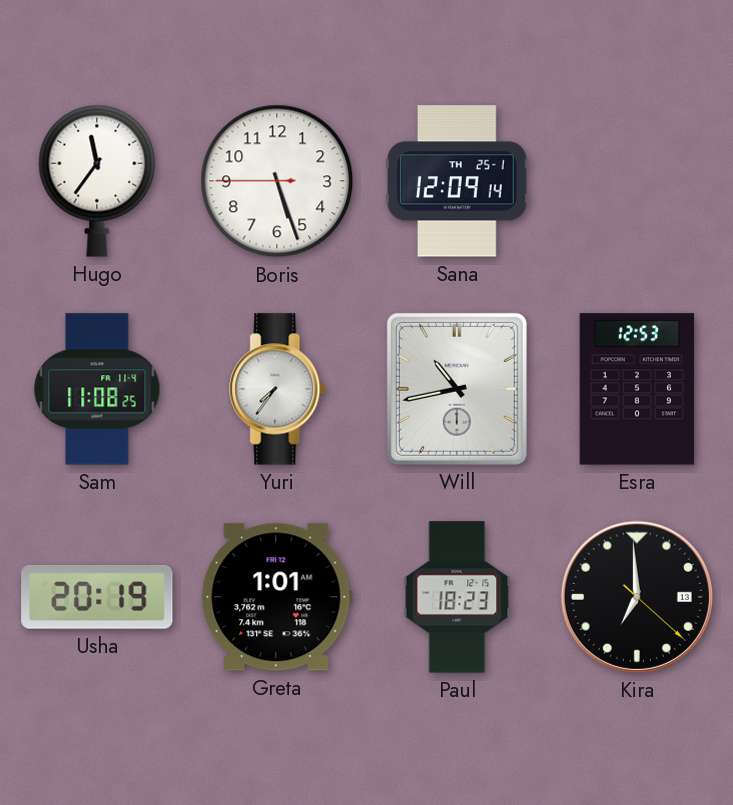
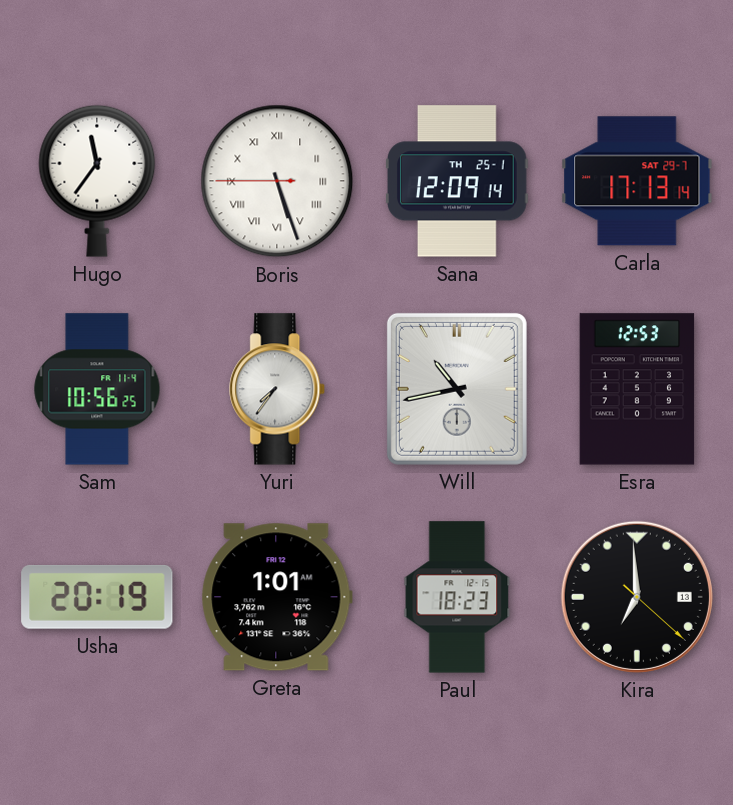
Boris numerals: Arabic -> Roman
Carla: none -> 17:13
Sam: 11:08 -> 10:56
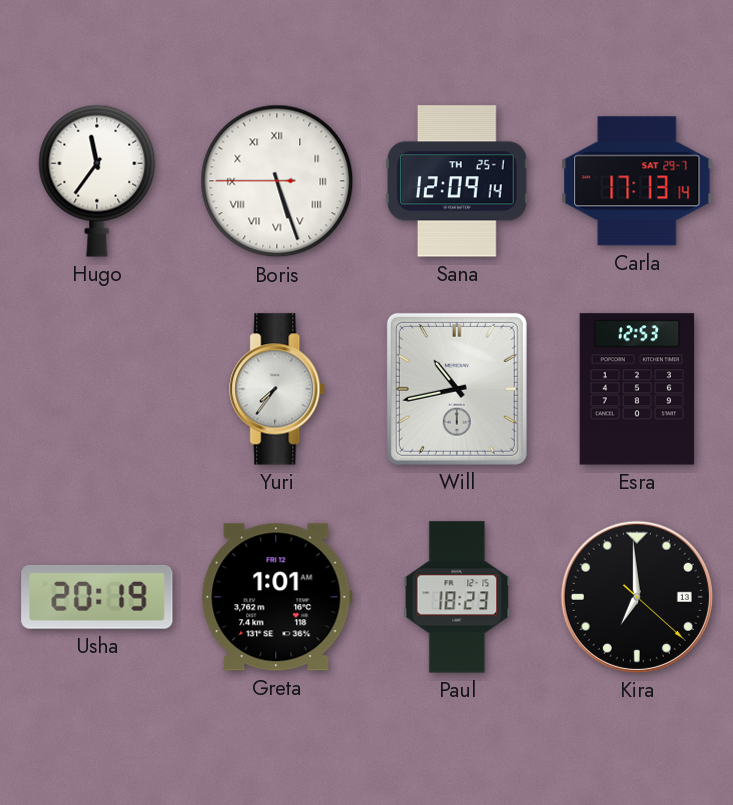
Sam: 10:56 -> none
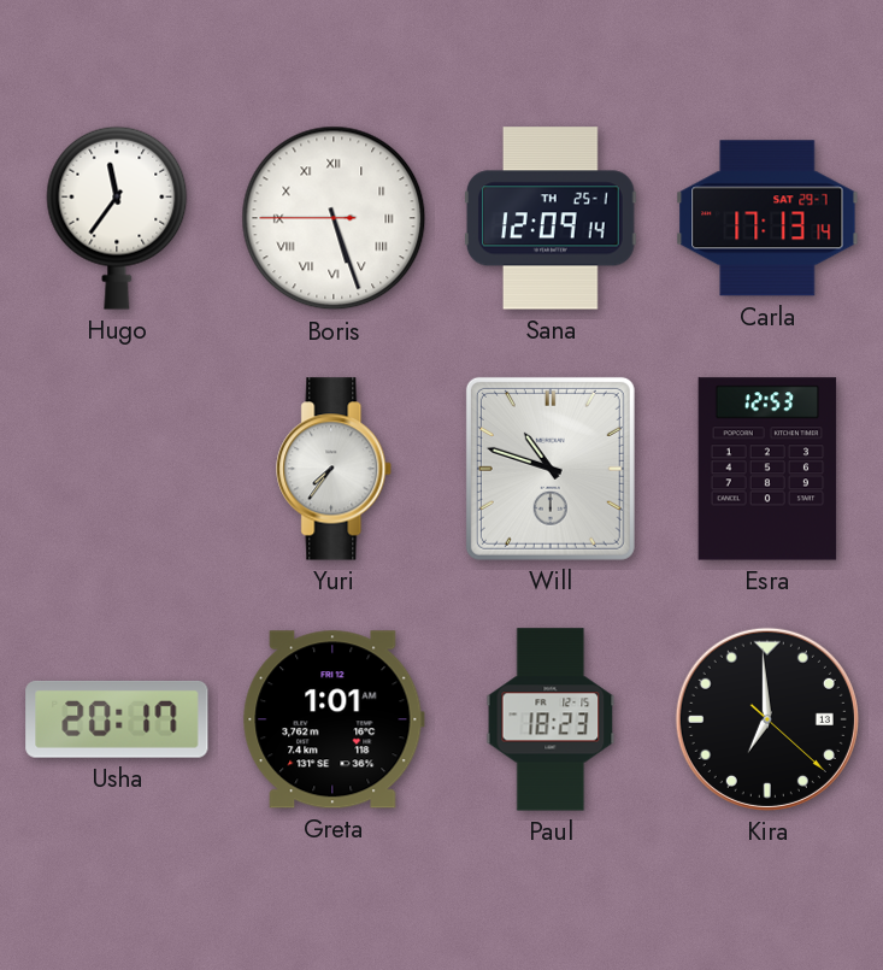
Will: 10:43 -> 10:48
Usha: 20:19 -> 20:17
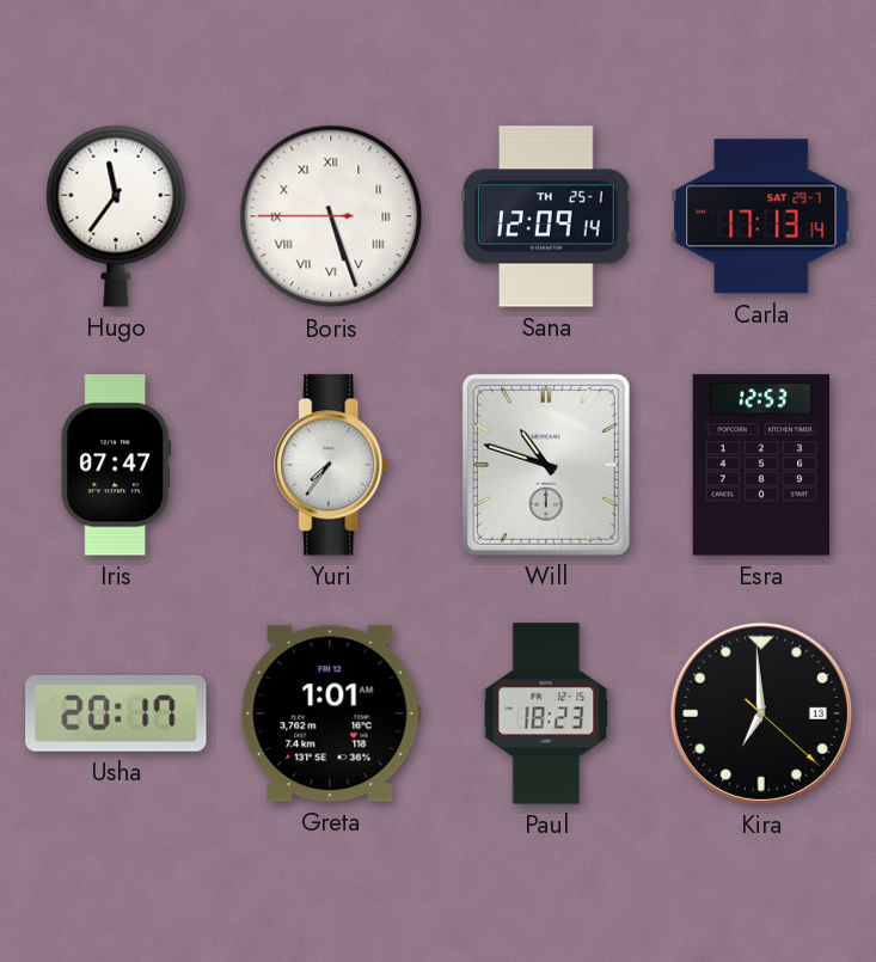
Iris: none -> 07:47
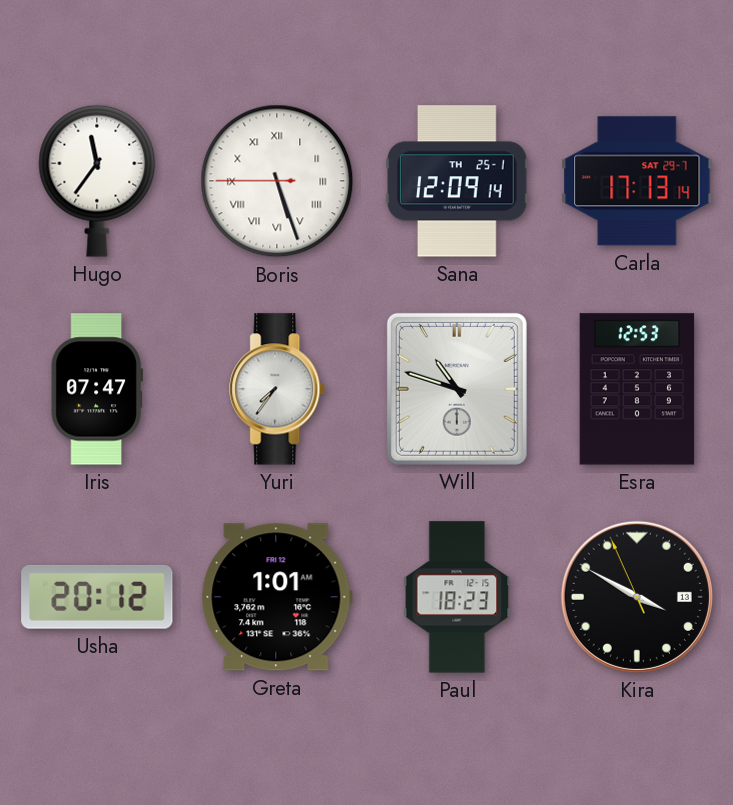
Usha: 20:17 -> 20:12
Kira: 6:59 -> 3:49
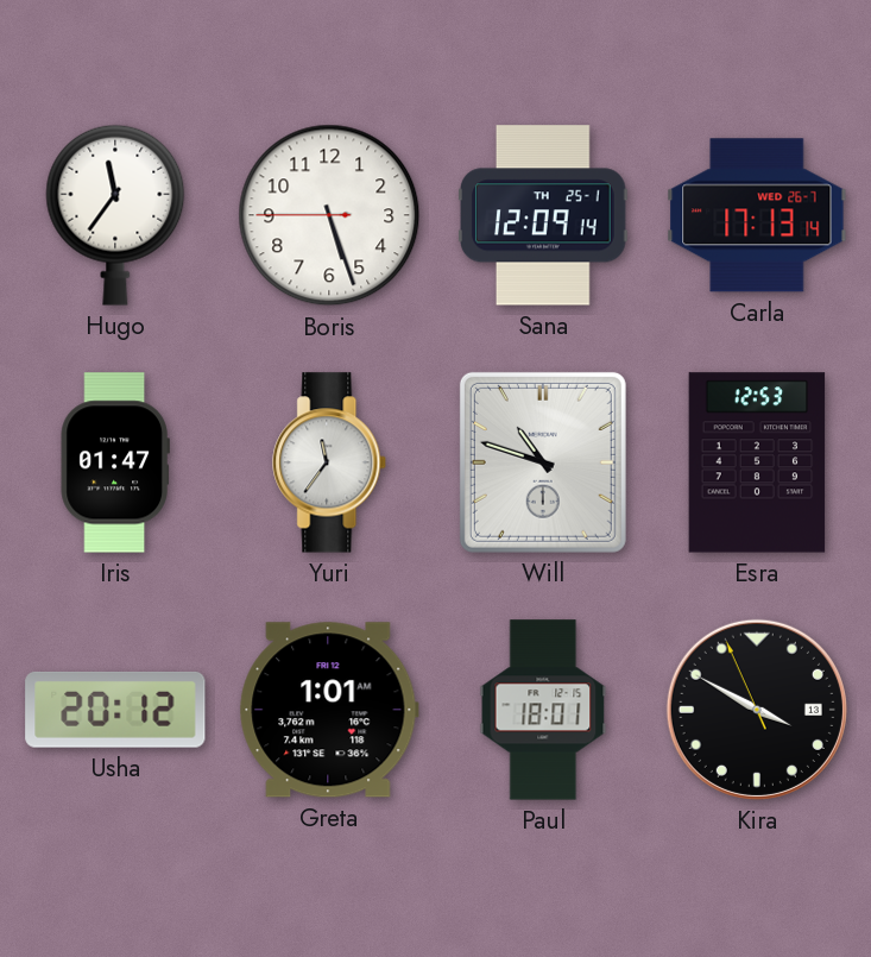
Boris numerals: Roman -> Arabic
Carla date: SAT 29-7 -> WED 26-7
Iris: 07:47 -> 01:47
Yuri: 7:36 -> 11:36
Paul: 18:23 -> 18:01
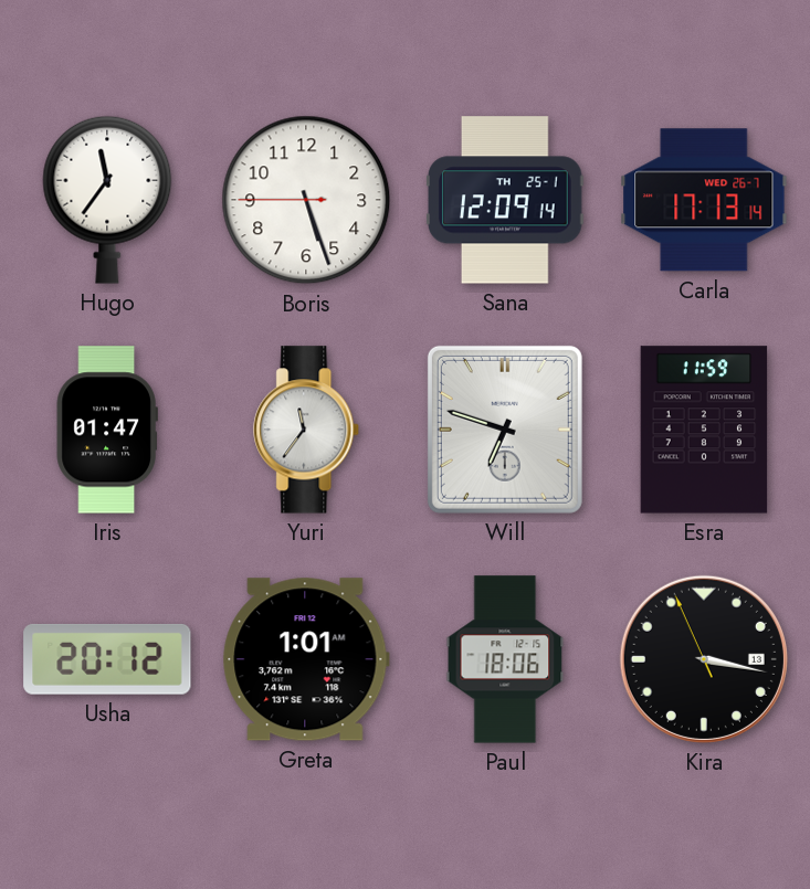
Will: 10:48 -> 6:48
Esra: 12:53 -> 11:59
Paul: 18:01 -> 18:06
Kira: 3:49 -> 3:16
